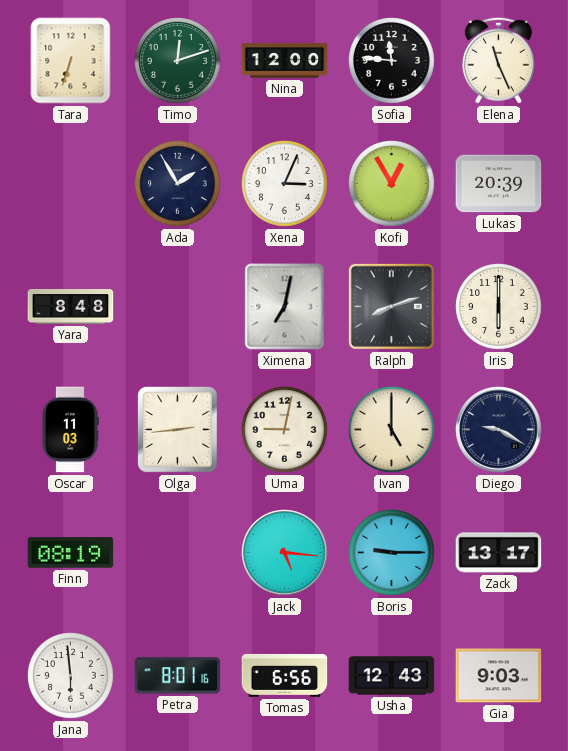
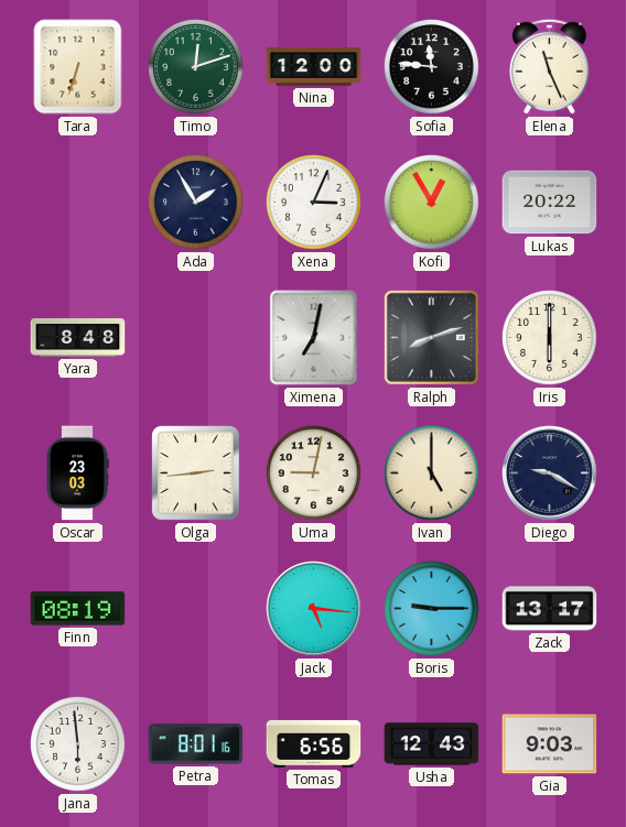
Lukas: 20:39 -> 20:22
Oscar: 11:03 -> 23:03
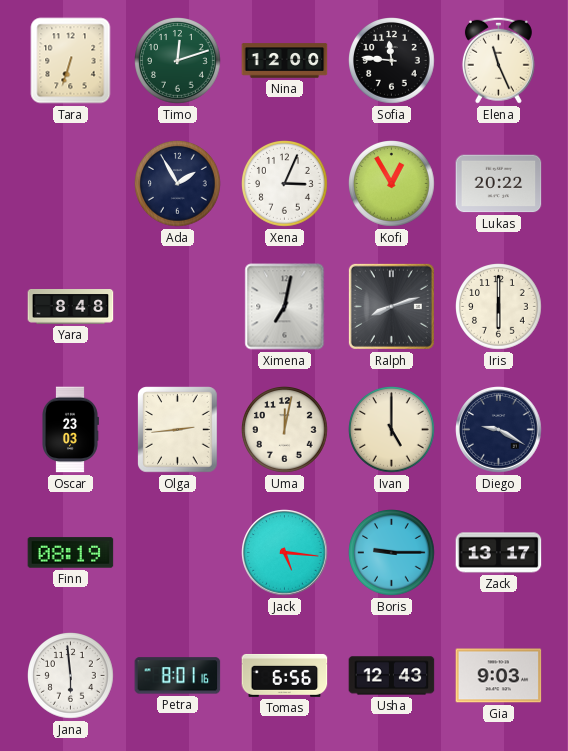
Uma: 9:02 -> 12:02
